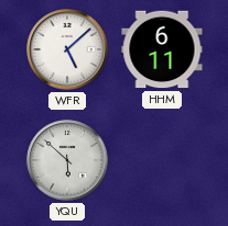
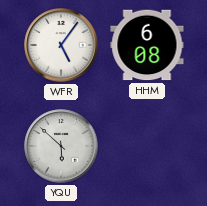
WFR: 5:08 -> 5:06
HHM: 6:11 -> 6:08
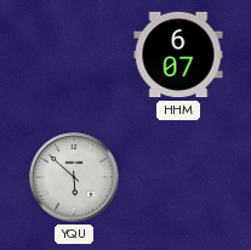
WFR: 5:06 -> none
HHM: 6:08 -> 6:07
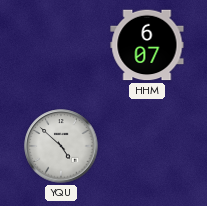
YQU: 5:52 -> 4:52
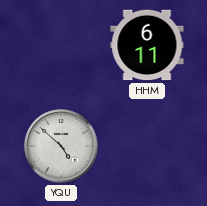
HHM: 6:07 -> 6:11
